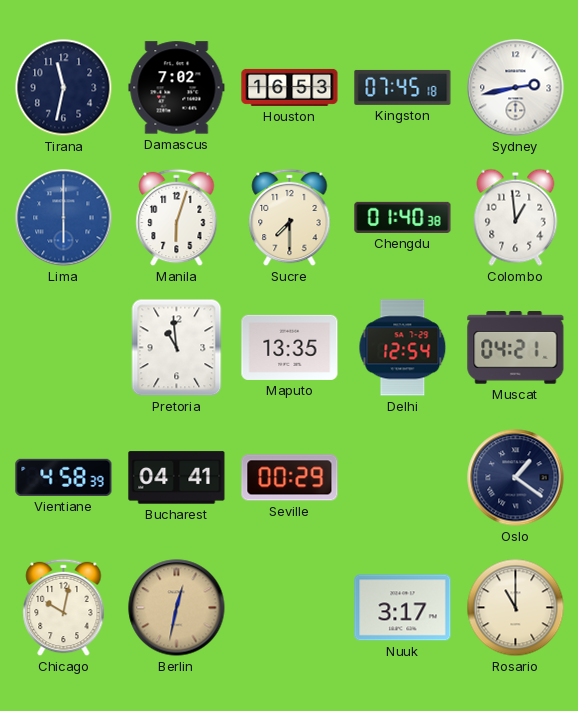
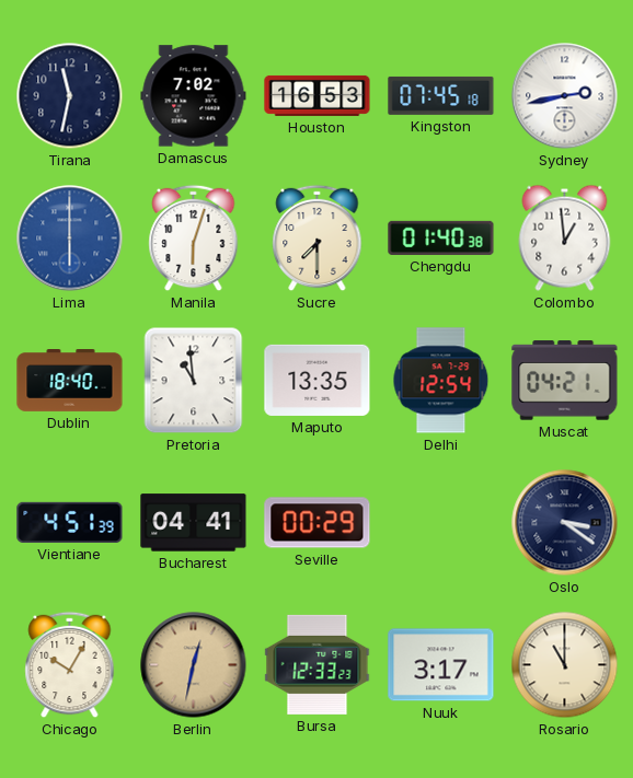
Dublin: none -> 18:40
Vientiane: 4:58 -> 4:51
Oslo: 1:21 -> 3:21
Chicago: 10:02 -> 10:05
Bursa: none -> 12:33
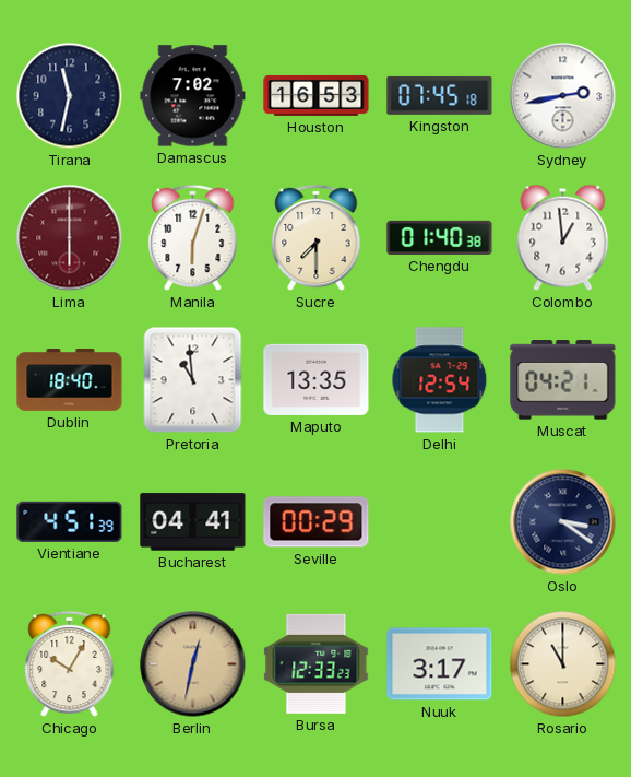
Lima dial: blue -> burgundy
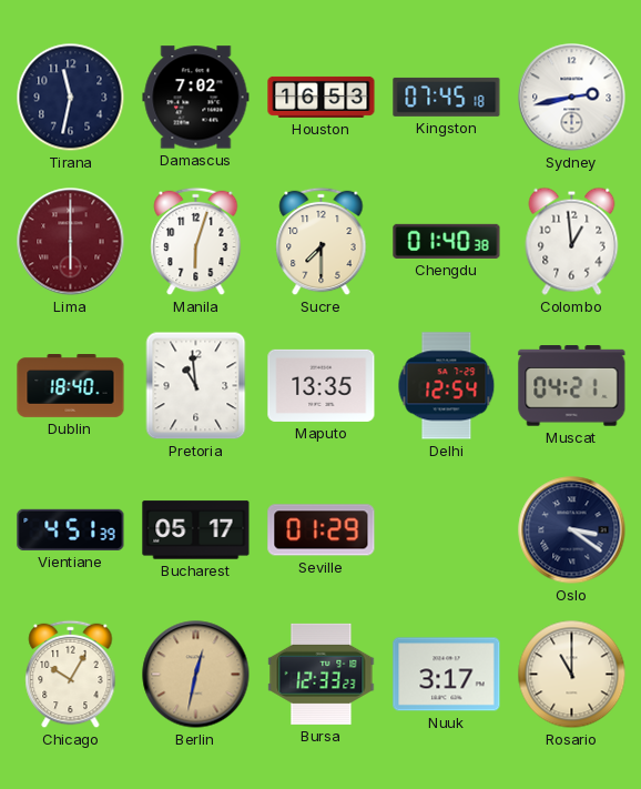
Bucharest: 04:41 -> 05:17
Seville: 00:29 -> 01:29
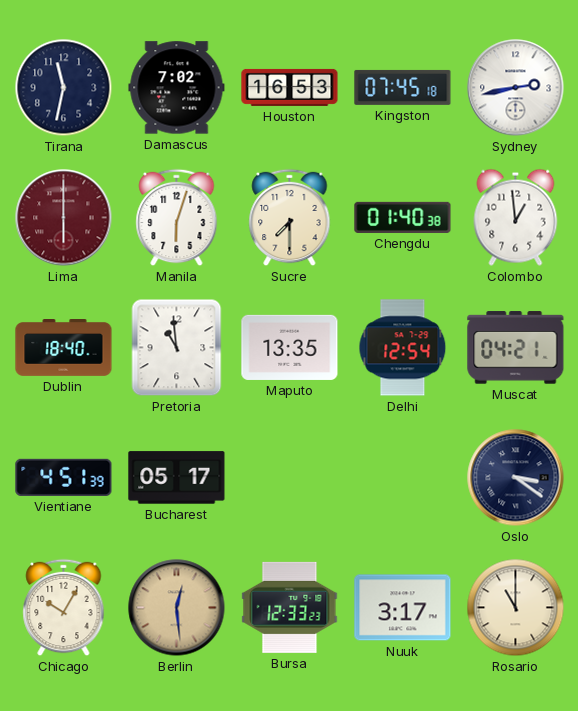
Seville: 01:29 -> none
Berlin: 12:32 -> 12:29
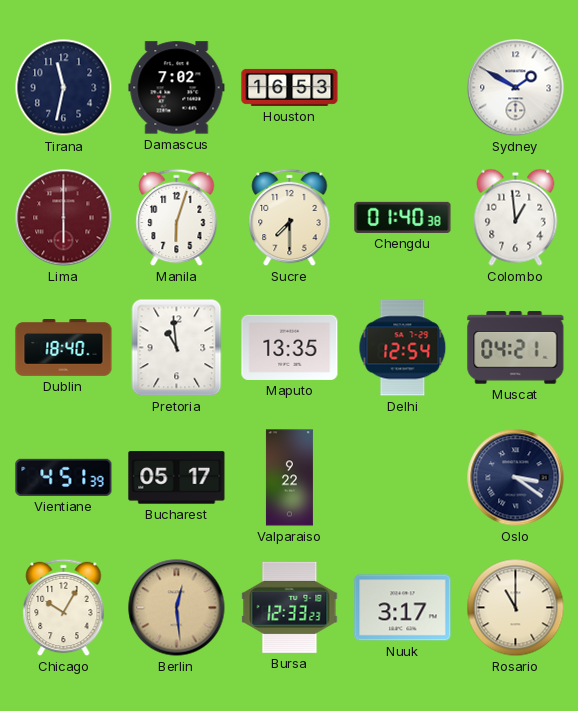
Kingston: 07:45 -> none
Sydney: 2:43 -> 1:50
Valparaiso: none -> 9:22
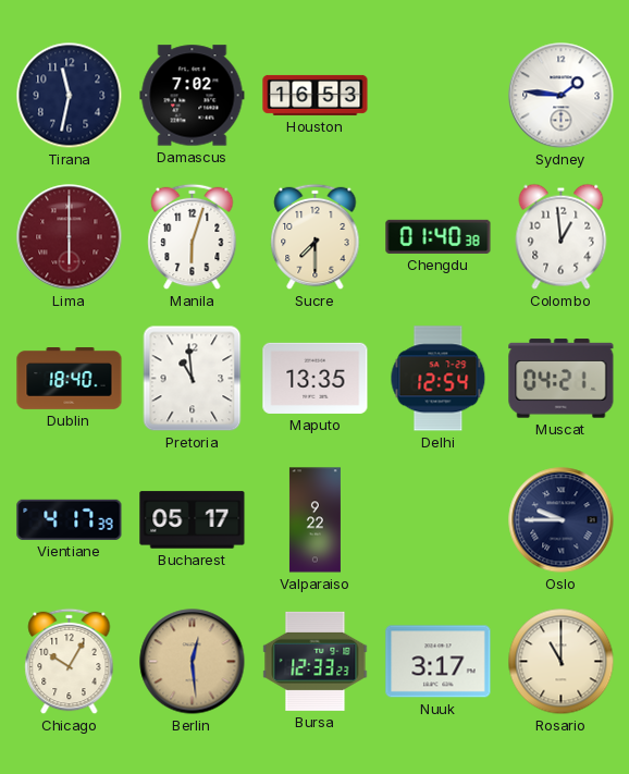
Sydney: 1:50 -> 1:46
Vientiane: 4:51 -> 4:17
Oslo: 3:21 -> 9:45
